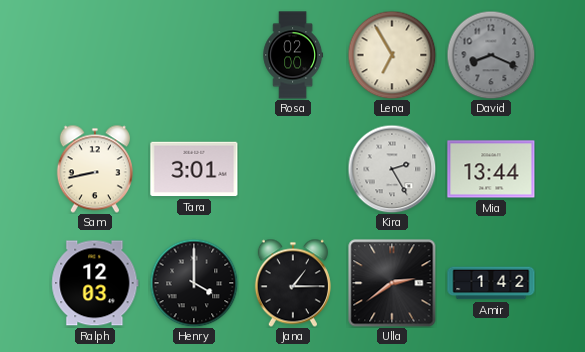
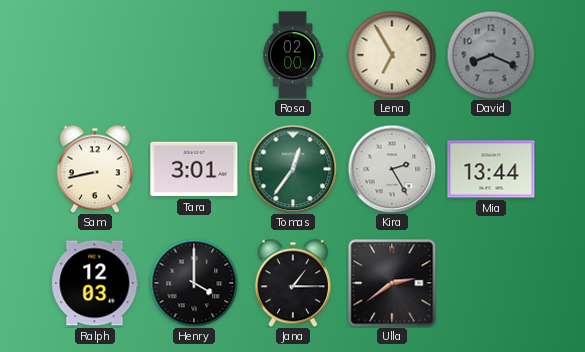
Tomas: none -> 12:36
Amir: 1:42 -> none
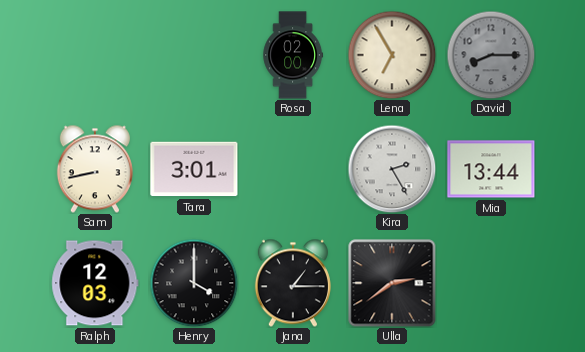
David: 8:19 -> 8:15
Tomas: 12:36 -> none
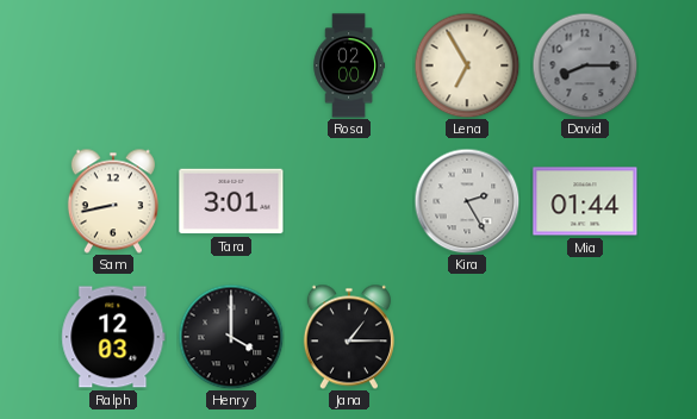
Mia: 13:44 -> 01:44
Ulla: 2:39 -> none
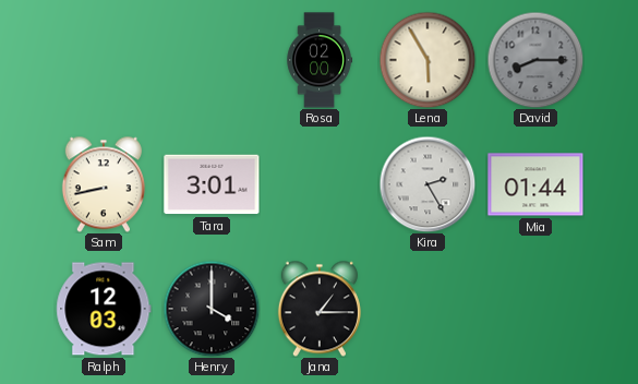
Lena: 6:55 -> 5:55
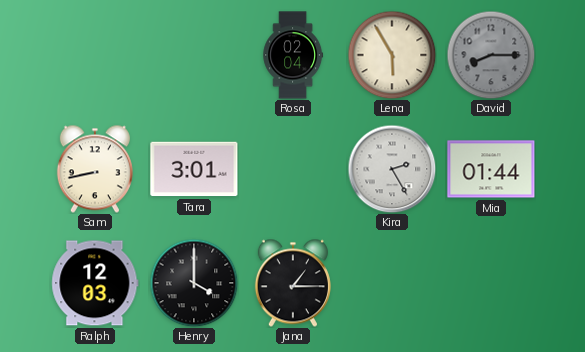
Rosa: 02:00 -> 02:04
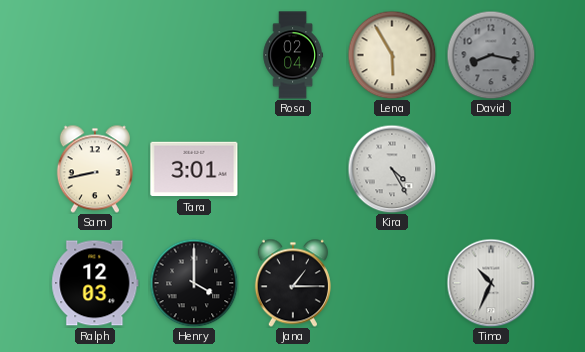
David: 8:15 -> 8:17
Kira: 2:25 -> 4:25
Mia: 01:44 -> none
Timo: none -> 10:34
